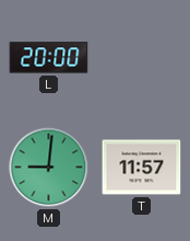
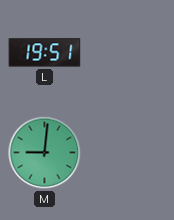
L: 20:00 -> 19:51
T: 11:57 -> none
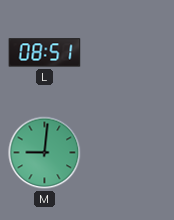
L: 19:51 -> 08:51
